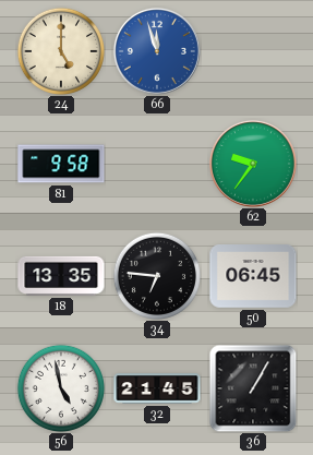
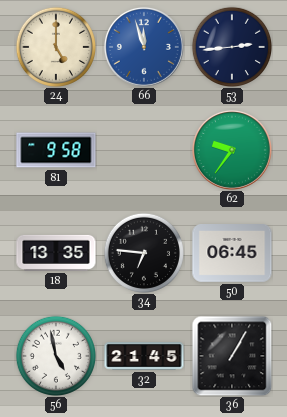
53: none -> 2:44
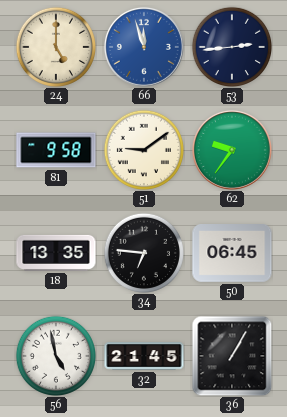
51: none -> 9:09
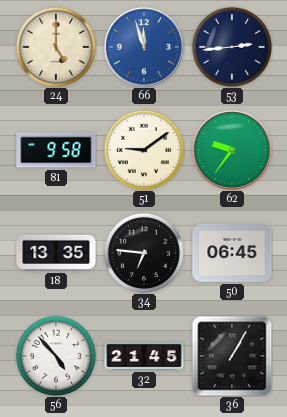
56: 4:58 -> 4:53
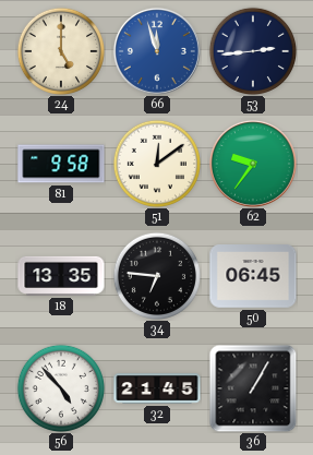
51: 9:09 -> 12:09
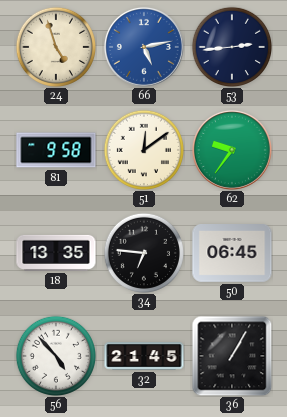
24: 5:00 -> 4:57
66: 11:57 -> 5:13
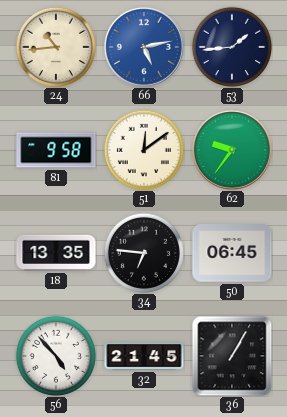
24: 4:57 -> 10:44
53: 2:44 -> 1:44
